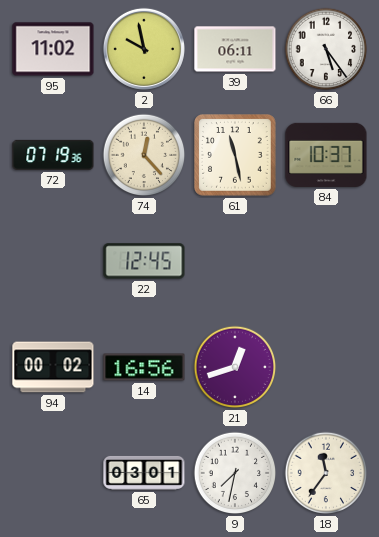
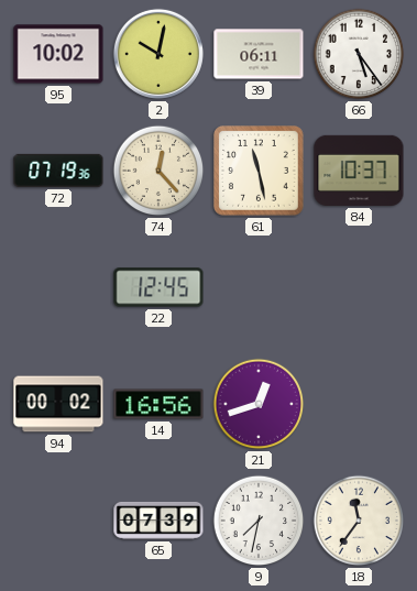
95: 11:02 -> 10:02
2: 9:58 -> 10:02
65: 03:01 -> 07:39
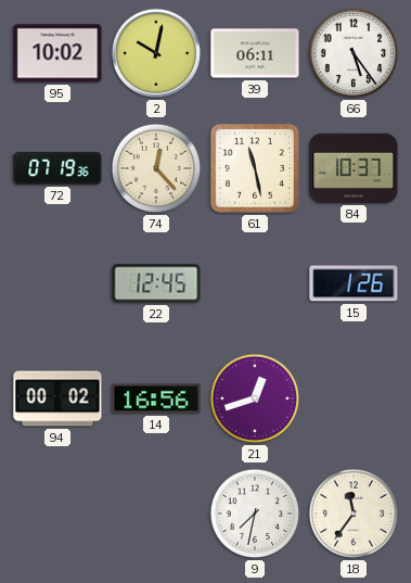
15: none -> 1:26
65: 07:39 -> none
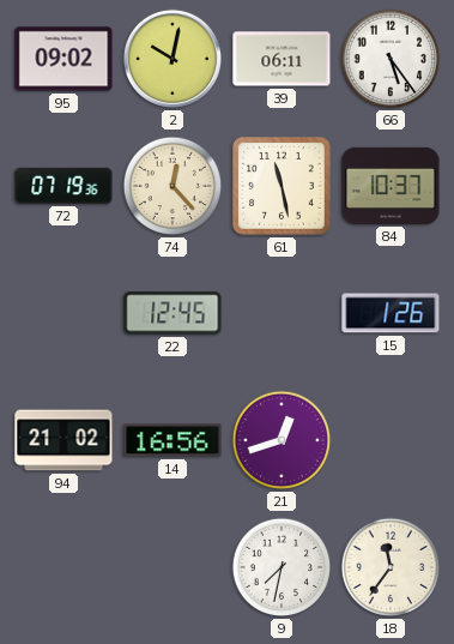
95: 10:02 -> 09:02
94: 00:02 -> 21:02
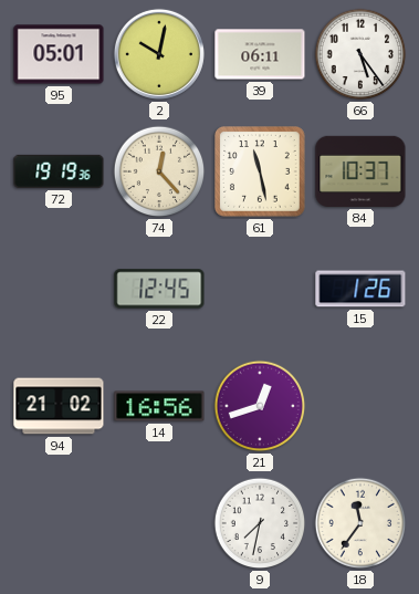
95: 09:02 -> 05:01
72: 07:19 -> 19:19
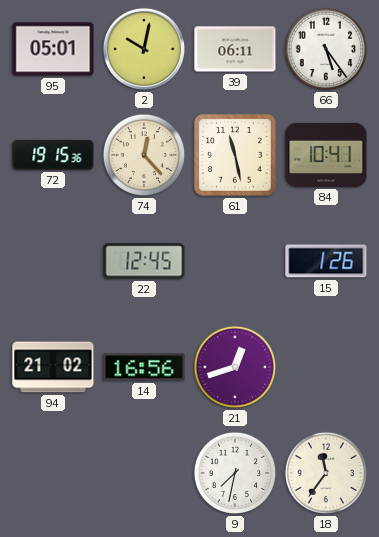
72: 19:19 -> 19:15
84: 10:37 -> 10:41
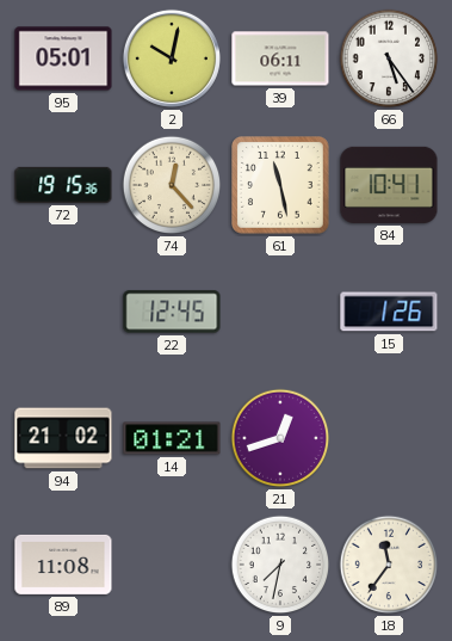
14: 16:56 -> 01:21
89: none -> 11:08
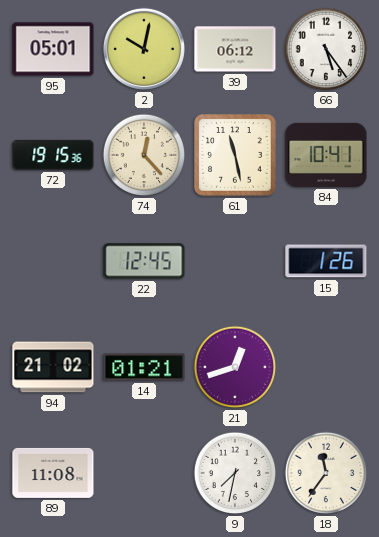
39: 06:11 -> 06:12
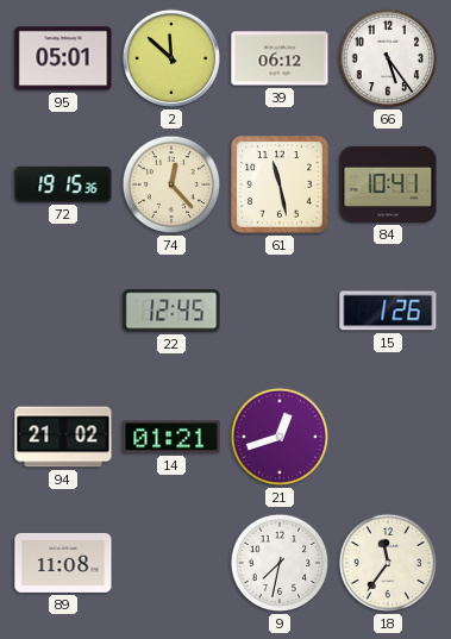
2: 10:02 -> 11:52
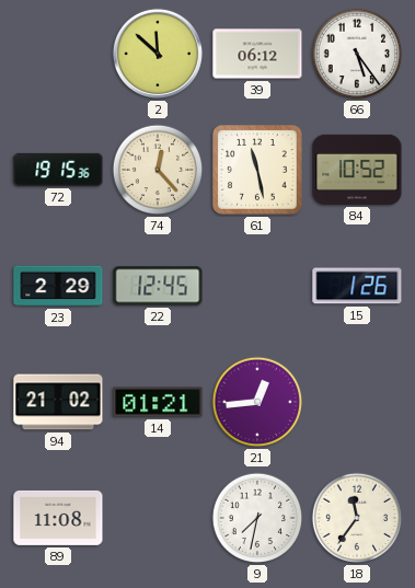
95: 05:01 -> none
84: 10:41 -> 10:52
23: none -> 2:29
21: 12:42 -> 12:44
